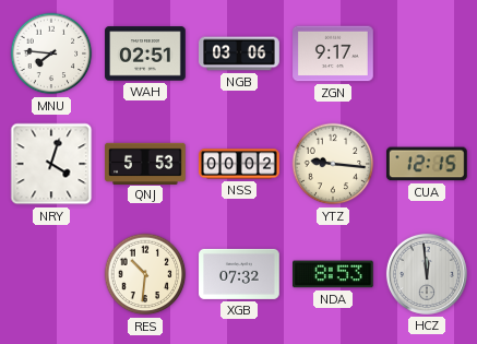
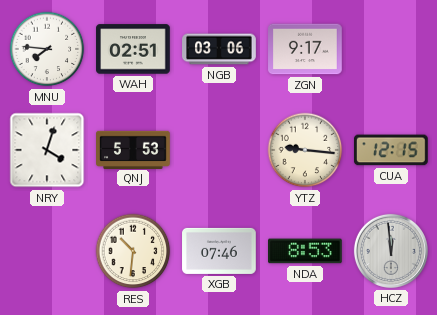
NSS: 00:02 -> none
XGB: 07:32 -> 07:46
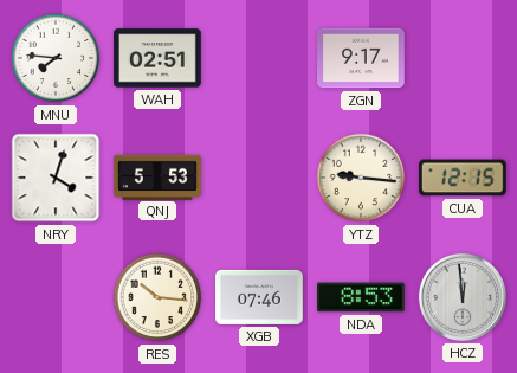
NGB: 03:06 -> none
RES: 10:31 -> 10:16
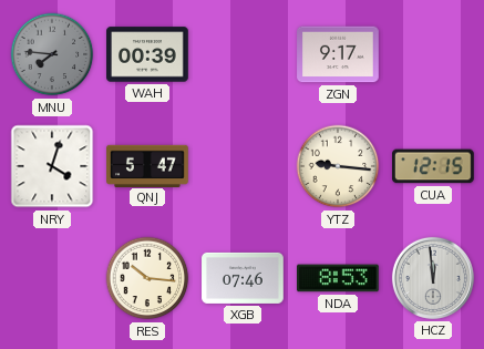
MNU dial: white -> grey
WAH: 02:51 -> 00:39
QNJ: 5:53 -> 5:47
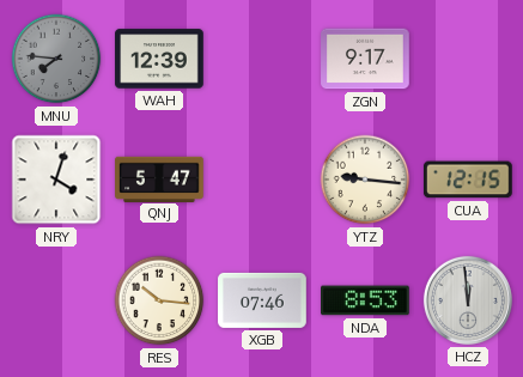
WAH: 00:39 -> 12:39
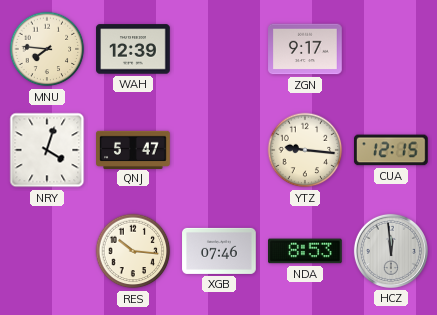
MNU dial: grey -> cream
